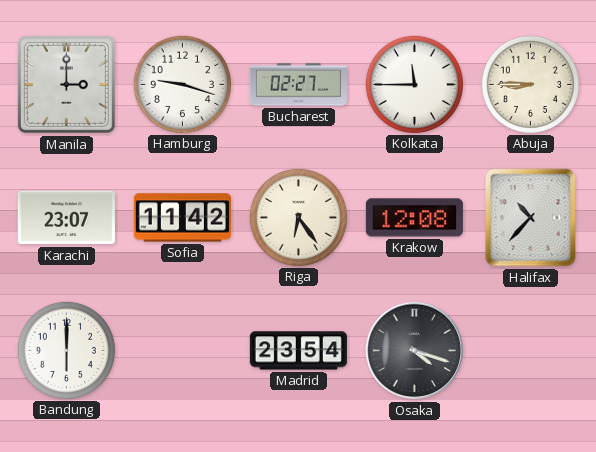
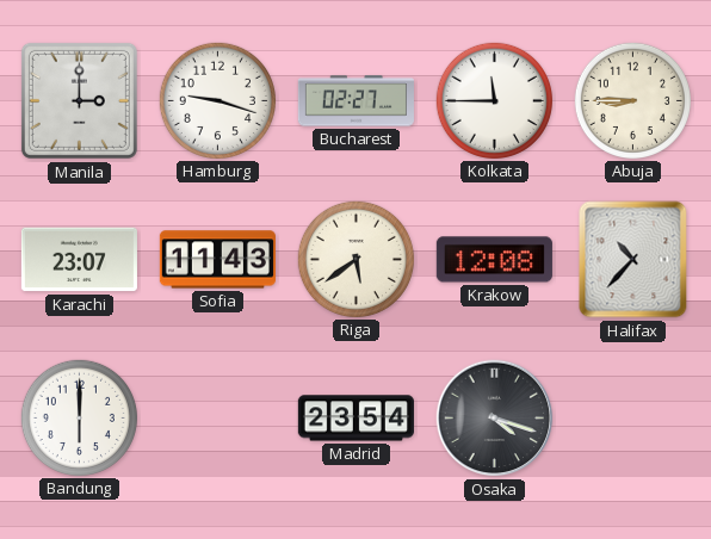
Sofia: 11:42 -> 11:43
Riga: 6:24 -> 5:39
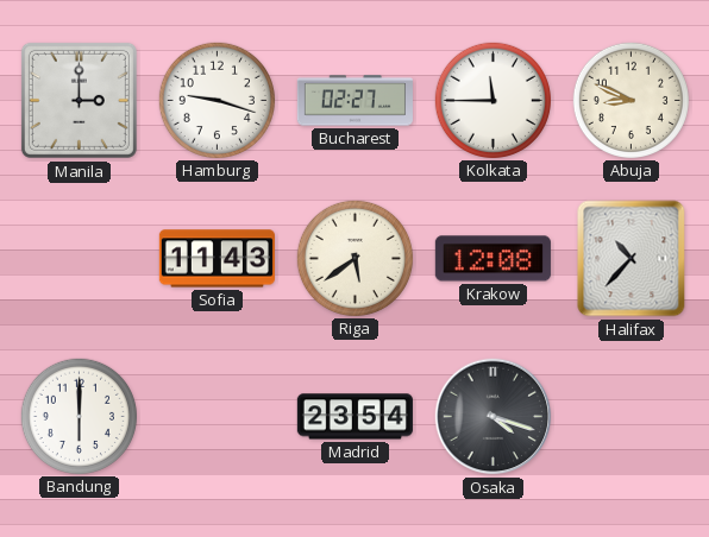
Abuja: 8:45 -> 8:49
Karachi: 23:07 -> none
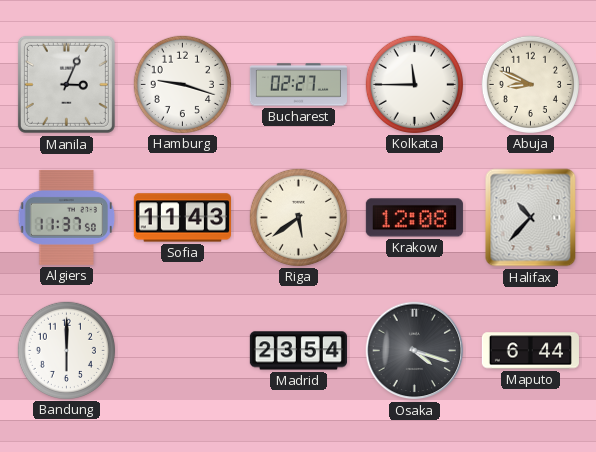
Manila: 3:00 -> 3:04
Algiers: none -> 11:37
Maputo: none -> 6:44
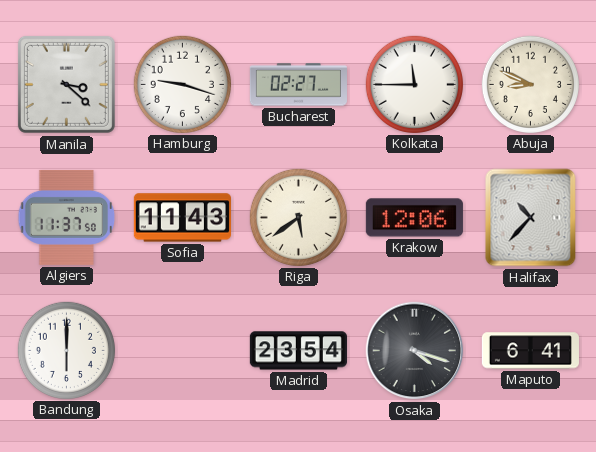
Manila: 3:04 -> 3:22
Krakow: 12:08 -> 12:06
Maputo: 6:44 -> 6:41
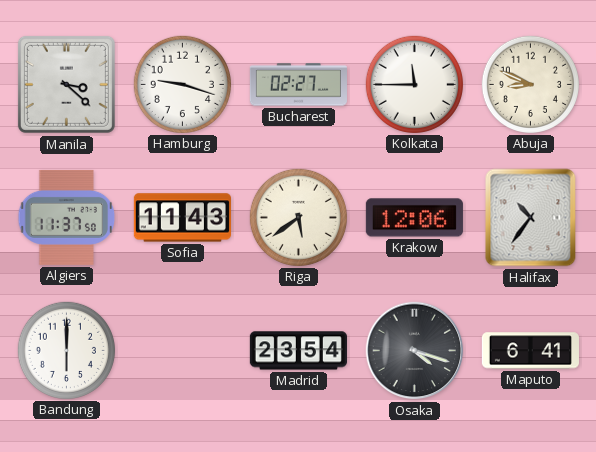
Halifax: 10:37 -> 10:36
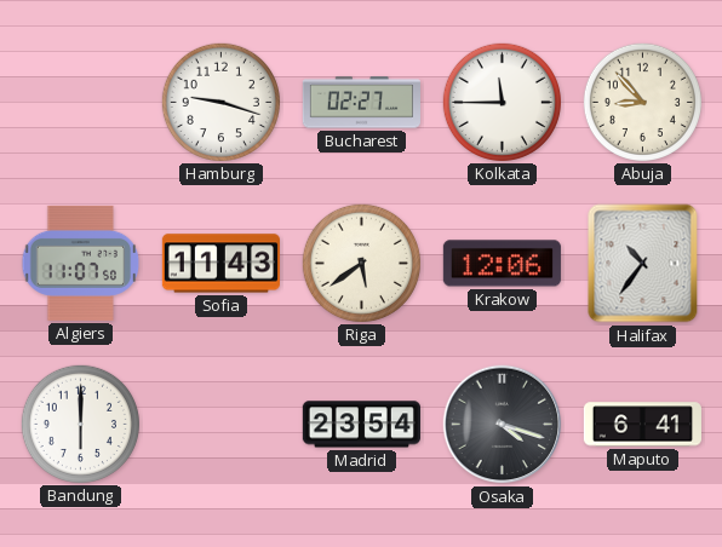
Manila: 3:22 -> none
Abuja: 8:49 -> 8:53
Algiers: 11:37 -> 11:07
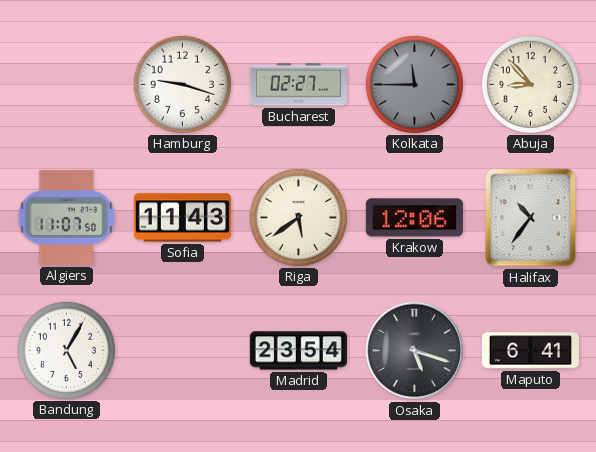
Kolkata dial: white -> grey
Bandung: 6:00 -> 5:05
Osaka: 4:18 -> 5:18
